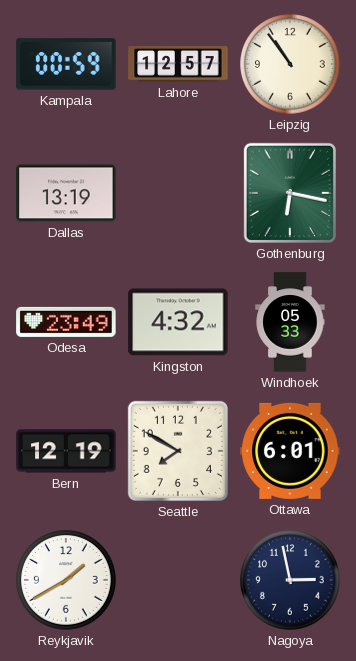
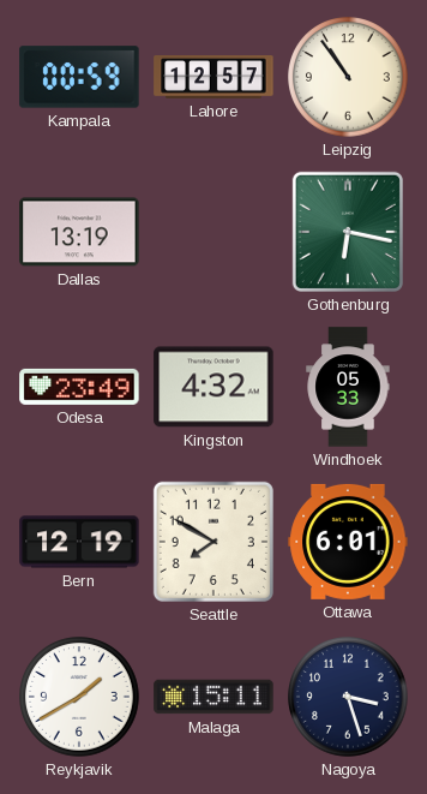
Malaga: none -> 15:11
Nagoya: 2:58 -> 3:27
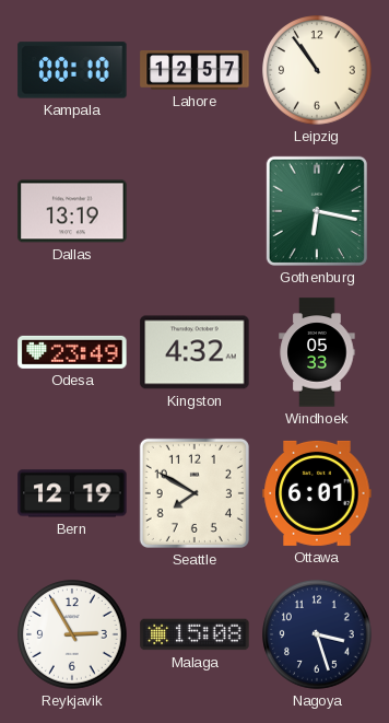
Kampala: 00:59 -> 00:10
Reykjavik: 1:40 -> 2:55
Malaga: 15:11 -> 15:08
